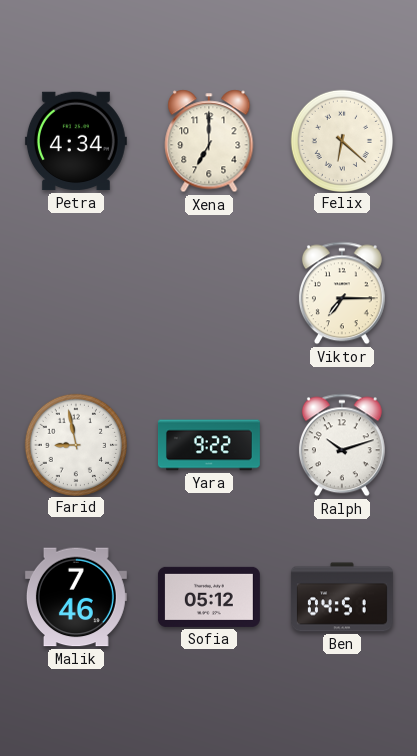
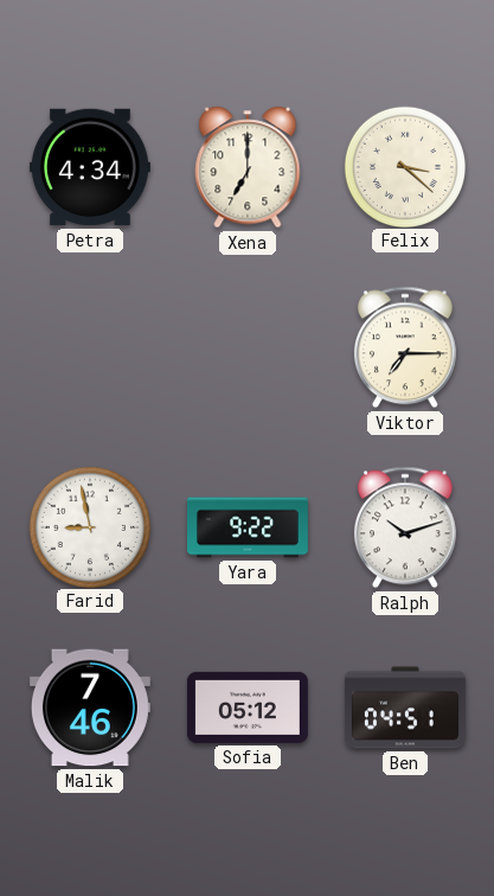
Felix: 6:22 -> 3:22
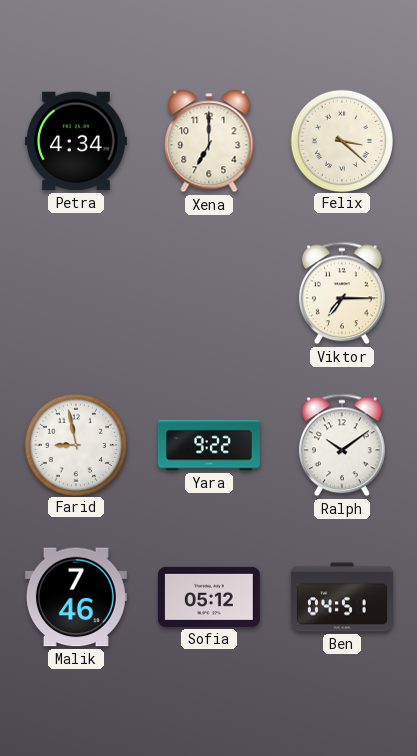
Ralph: 10:12 -> 10:09
